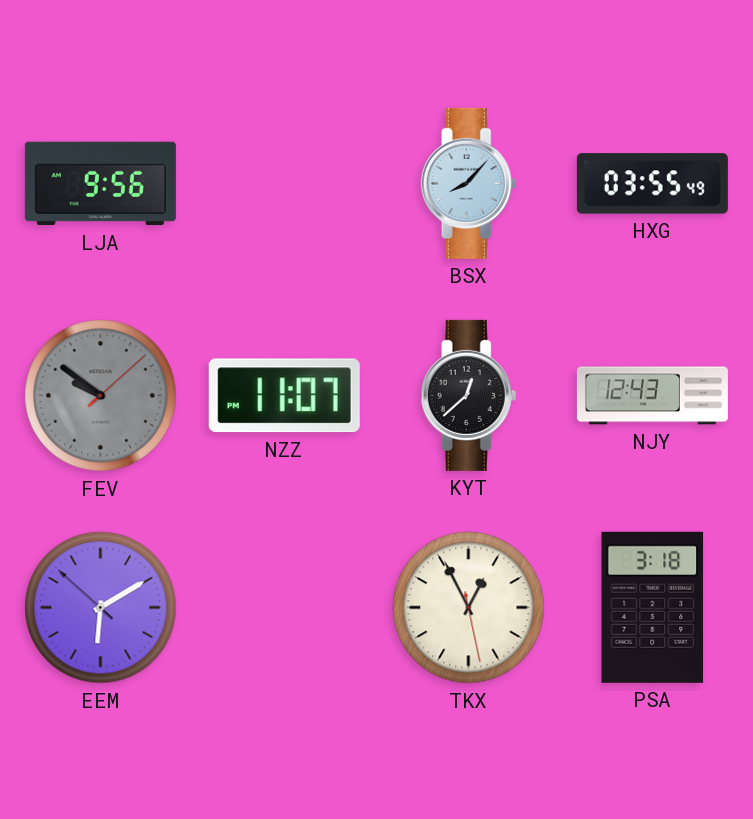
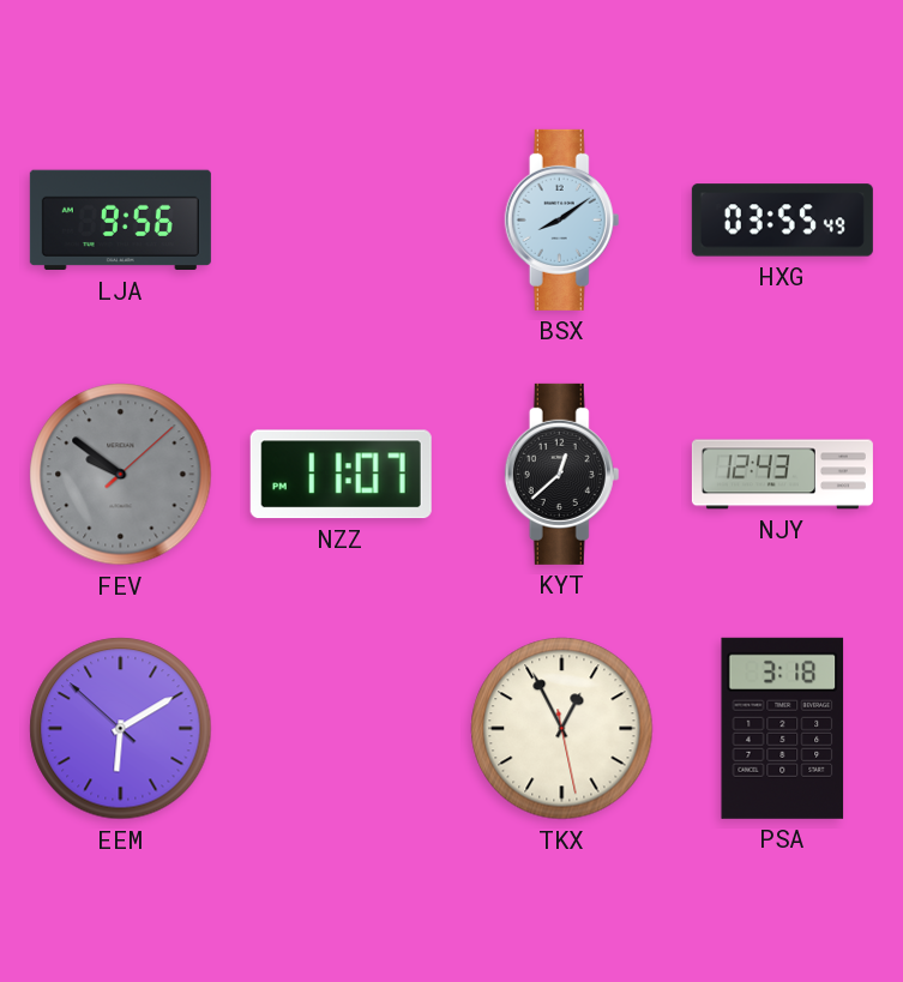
BSX: 8:07 -> 8:09
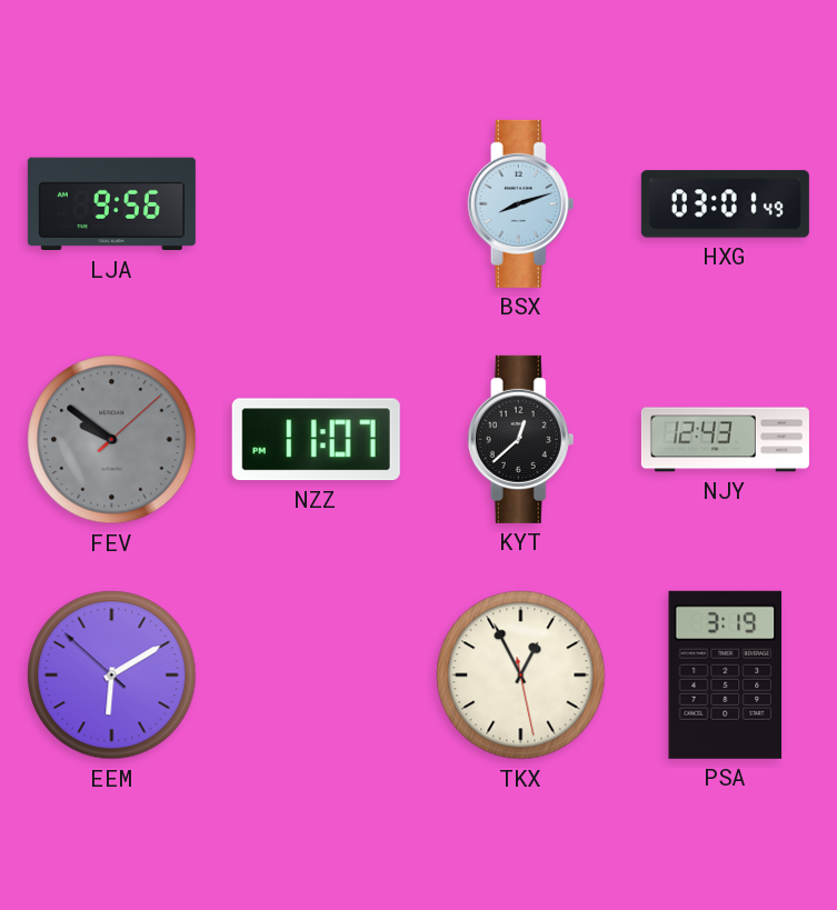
BSX: 8:09 -> 8:12
HXG: 03:55 -> 03:01
PSA: 3:18 -> 3:19
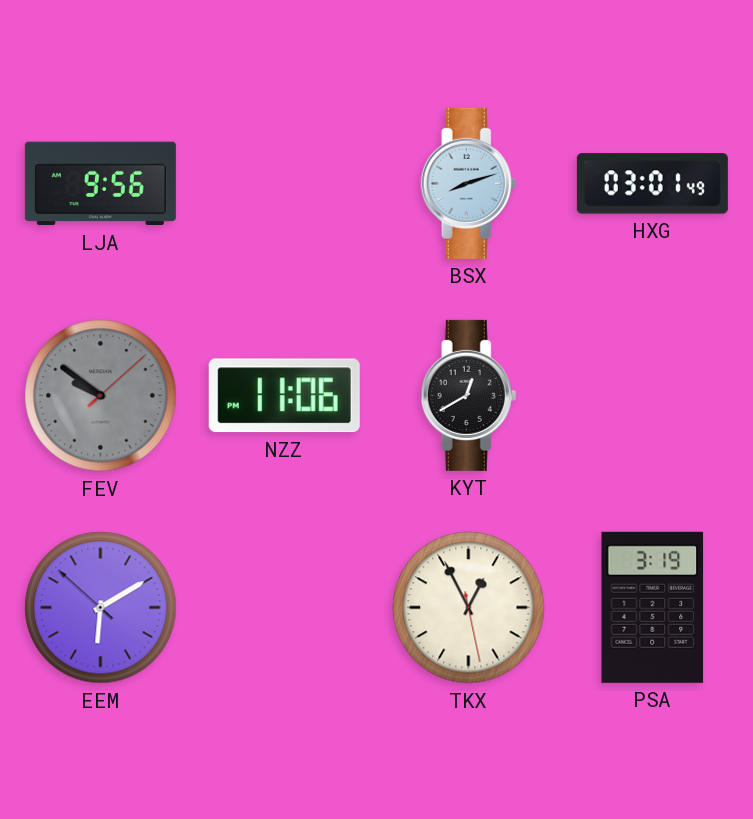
NZZ: 11:07 -> 11:06
KYT: 12:38 -> 12:40
NJY: 12:43 -> none
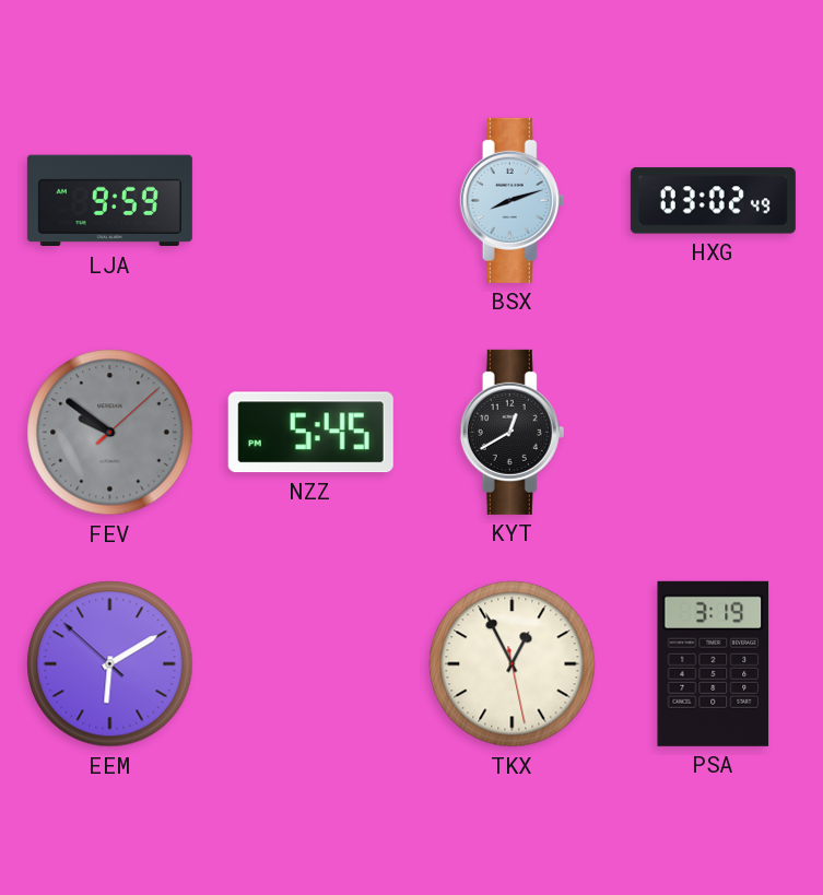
LJA: 9:56 -> 9:59
HXG: 03:01 -> 03:02
NZZ: 11:06 -> 5:45
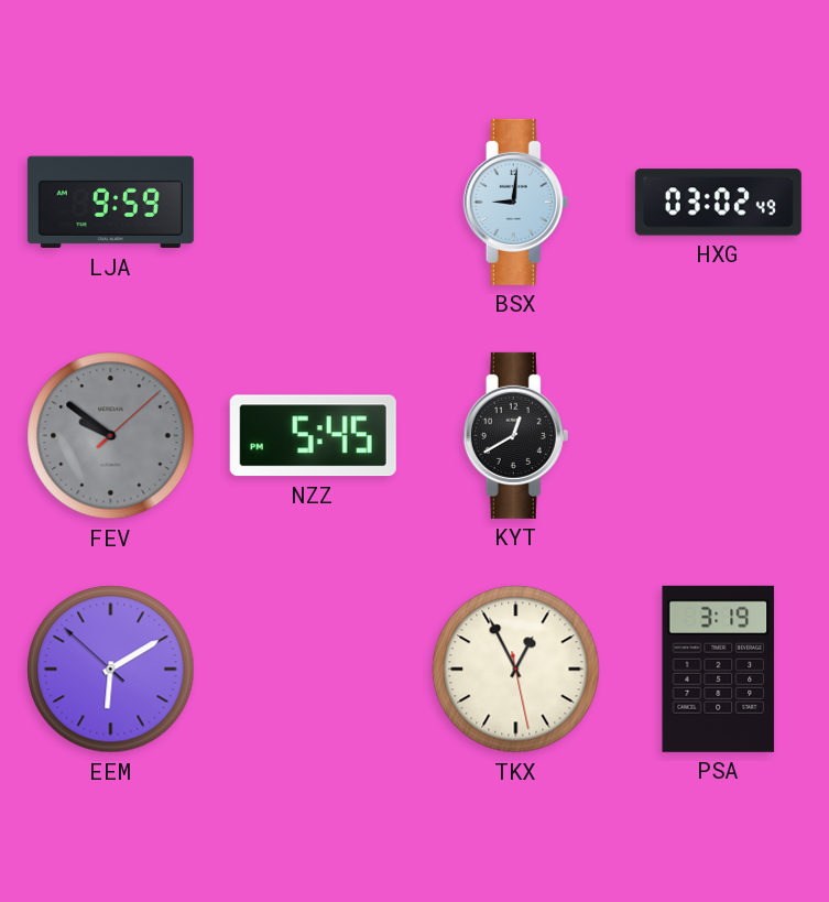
BSX: 8:12 -> 9:01
